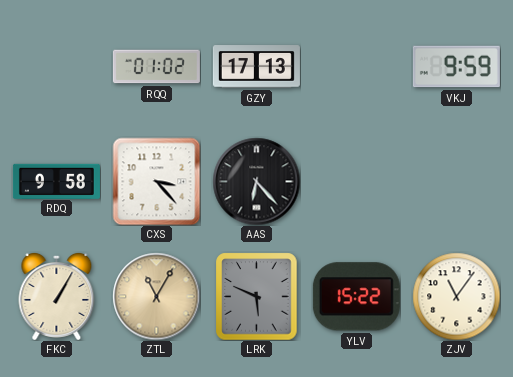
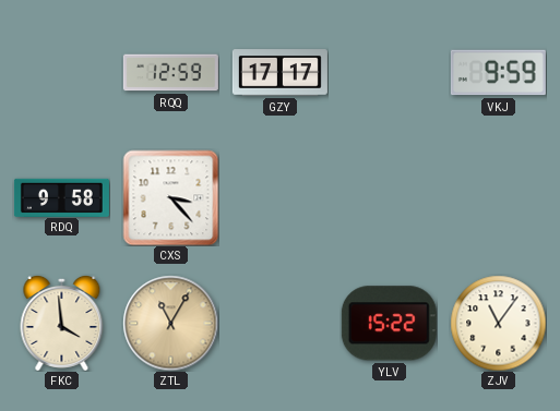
RQQ: 01:02 -> 12:59
GZY: 17:13 -> 17:17
AAS: 6:23 -> none
FKC: 1:05 -> 3:59
LRK: 5:49 -> none
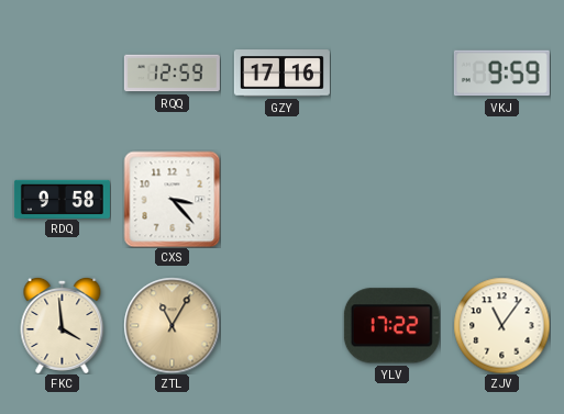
GZY: 17:17 -> 17:16
YLV: 15:22 -> 17:22
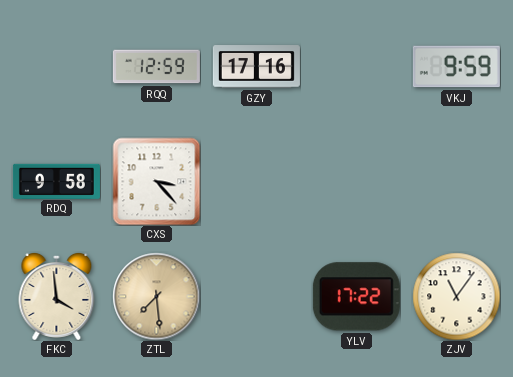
ZTL: 11:05 -> 7:29
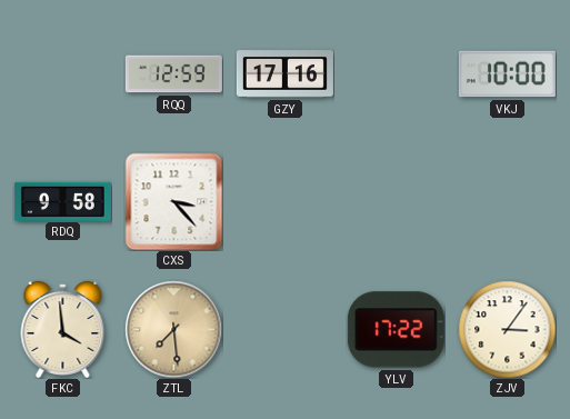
VKJ: 9:59 -> 10:00
ZJV: 11:06 -> 3:06
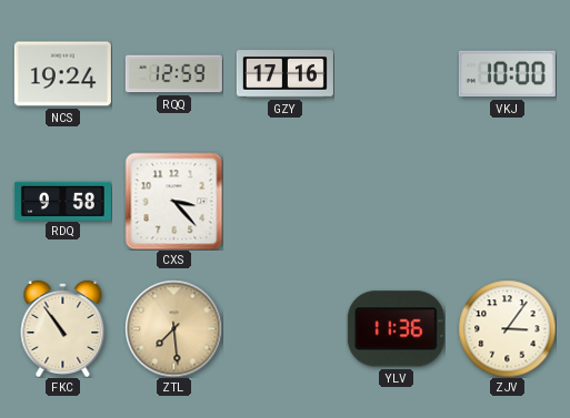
NCS: none -> 19:24
FKC: 3:59 -> 10:54
YLV: 17:22 -> 11:36
